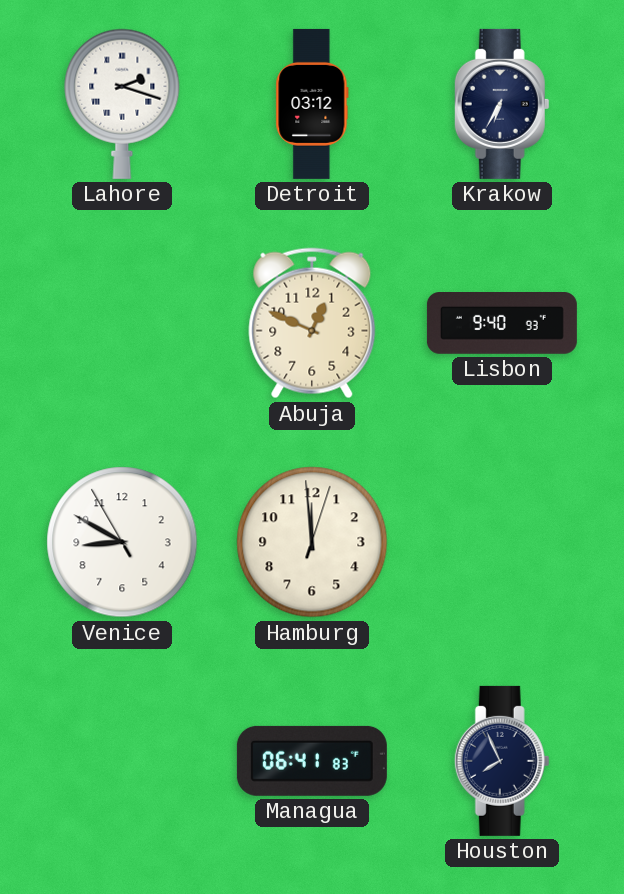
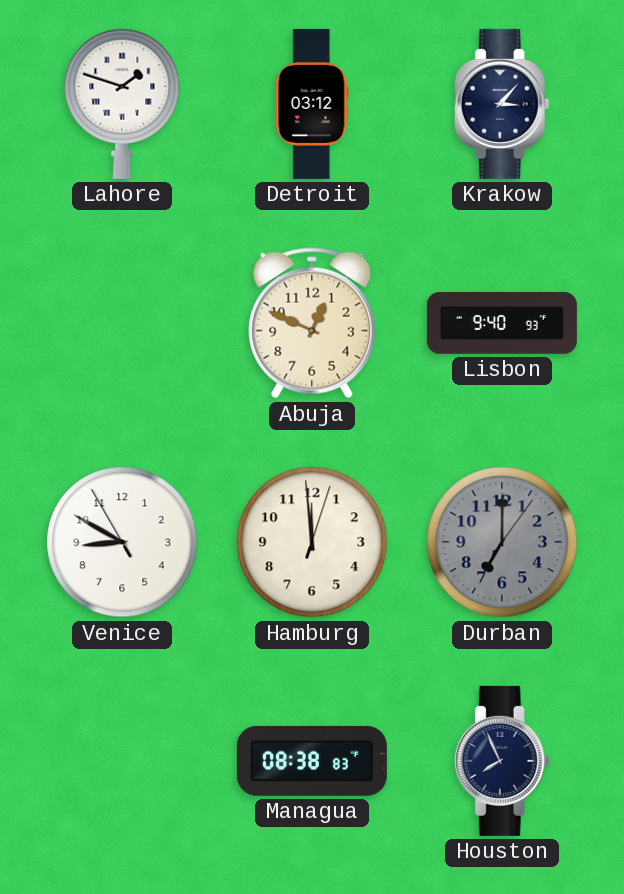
Lahore: 2:18 -> 1:48
Krakow: 6:35 -> 3:07
Durban: none -> 7:00
Managua: 06:41 -> 08:38
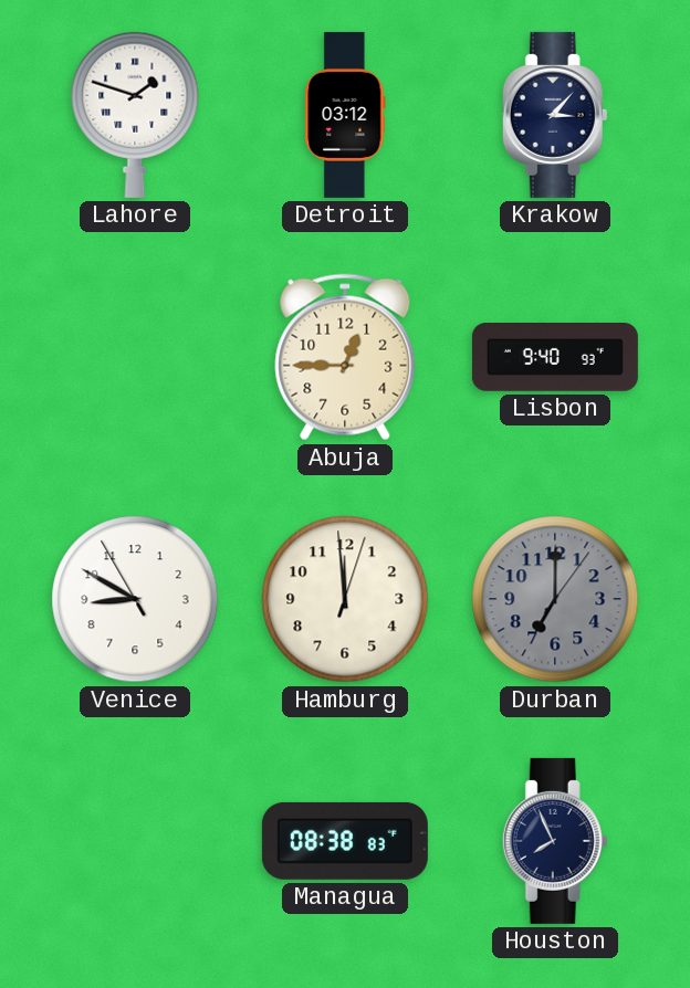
Abuja: 12:49 -> 12:45
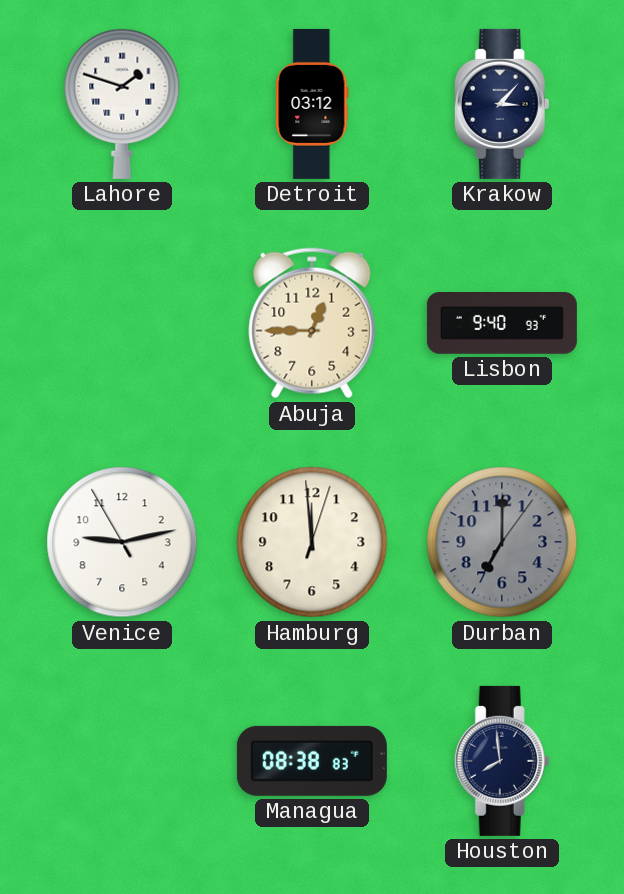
Venice: 8:49 -> 9:12
Houston: 7:56 -> 7:59
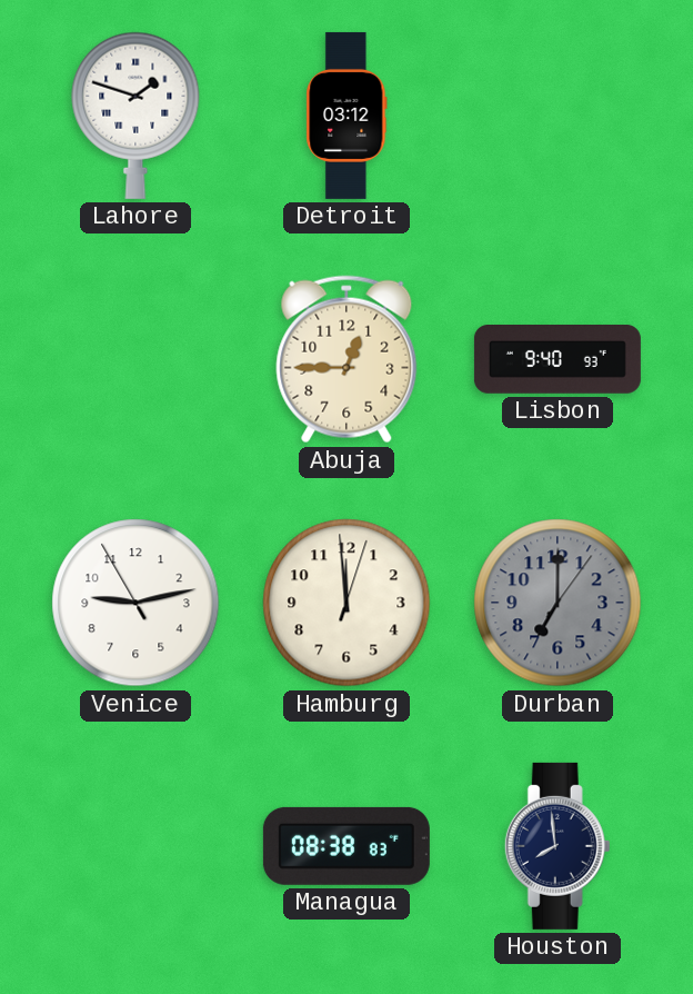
Krakow: 3:07 -> none
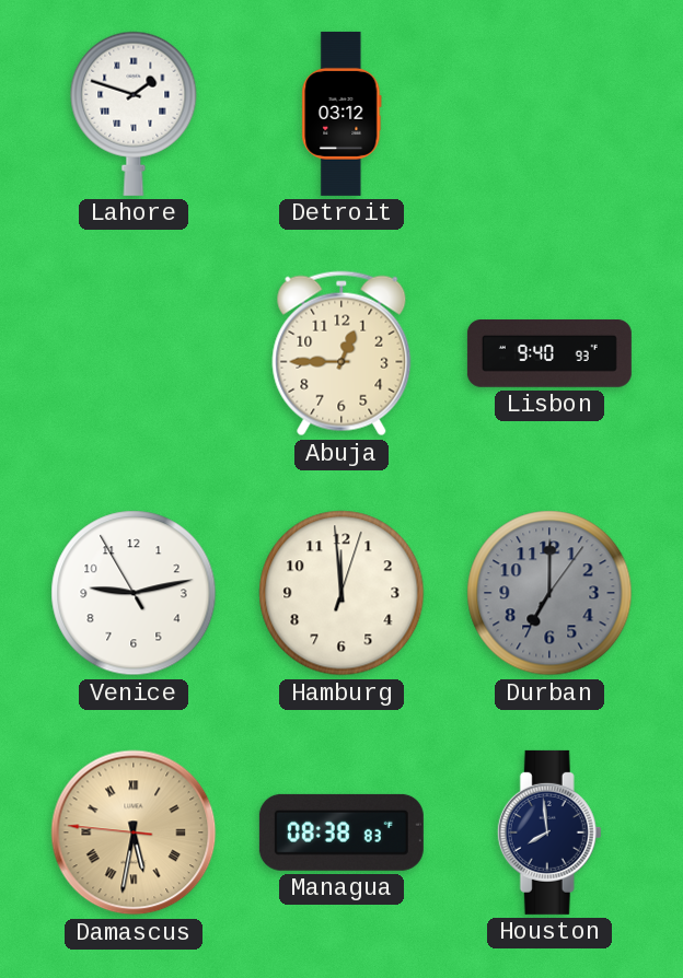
Damascus: none -> 5:31
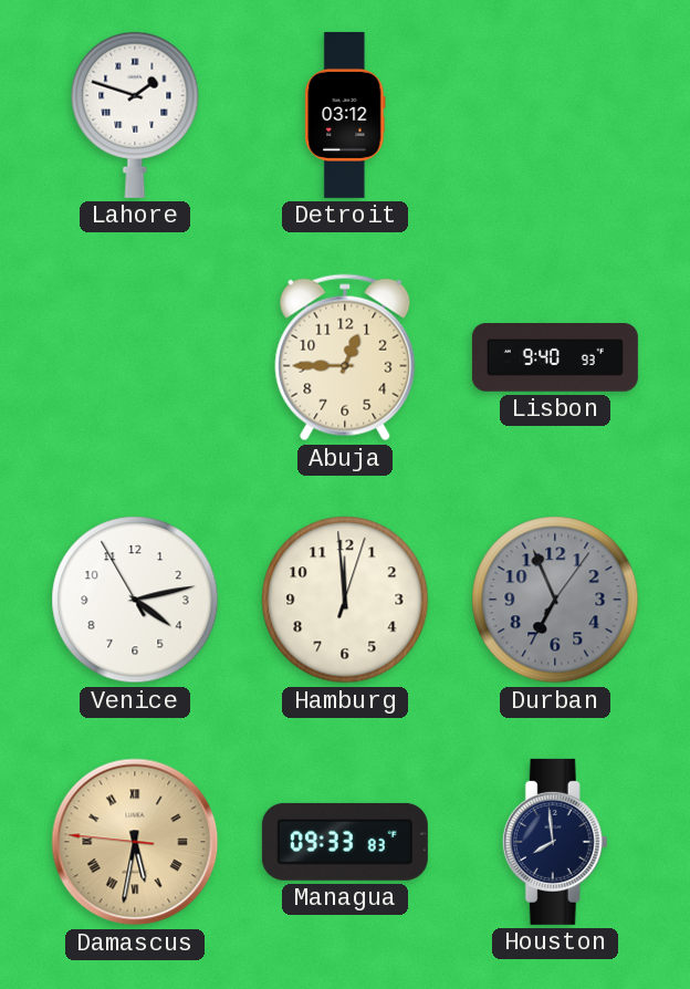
Venice: 9:12 -> 4:12
Durban: 7:00 -> 6:56
Managua: 08:38 -> 09:33
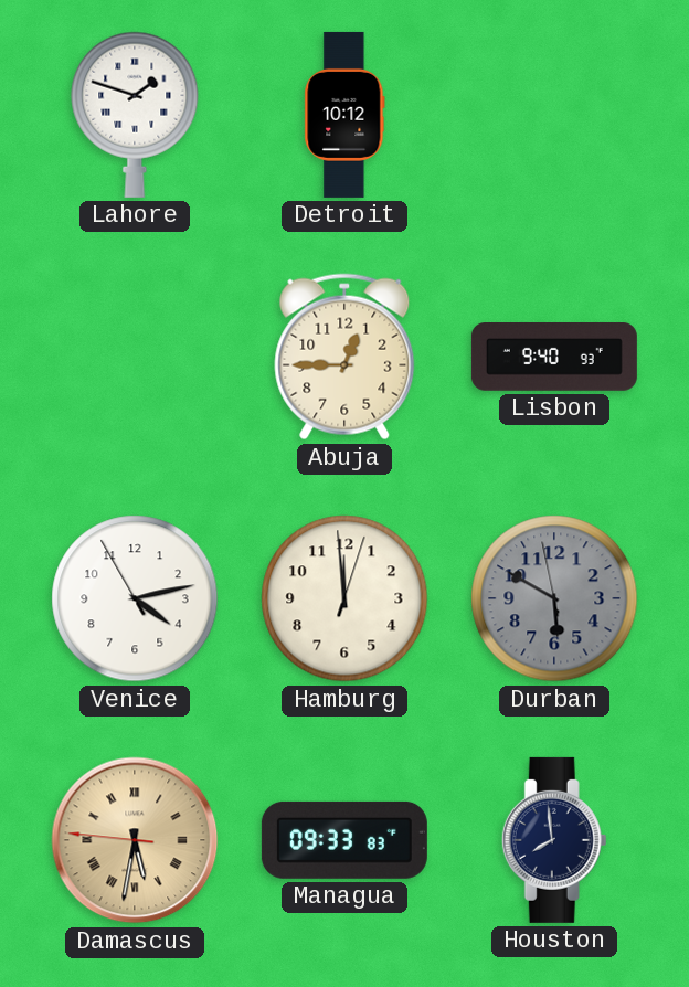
Detroit: 03:12 -> 10:12
Durban: 6:56 -> 5:49
